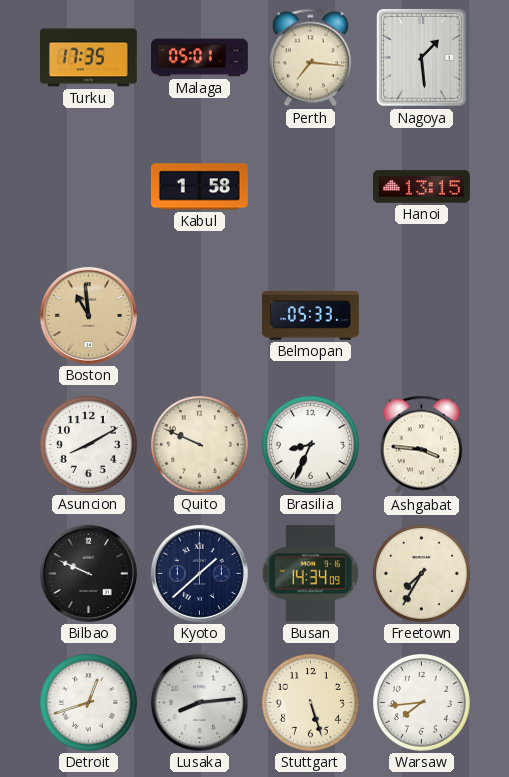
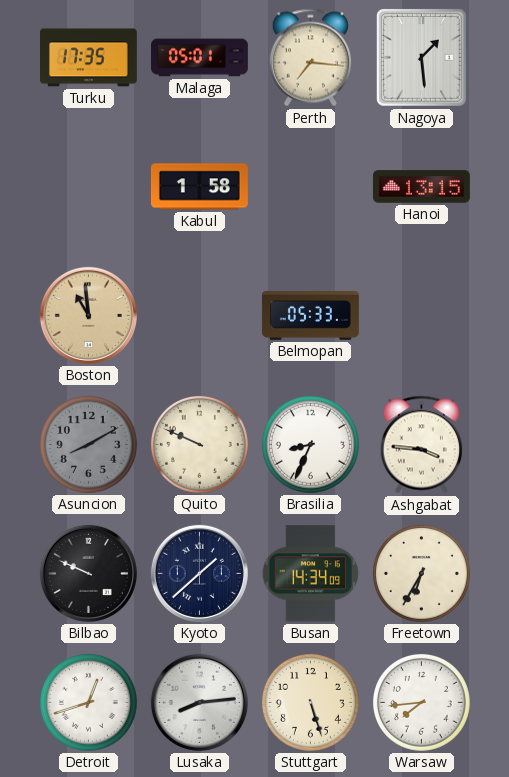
Asuncion dial: white -> grey
Freetown: 7:35 -> 6:35
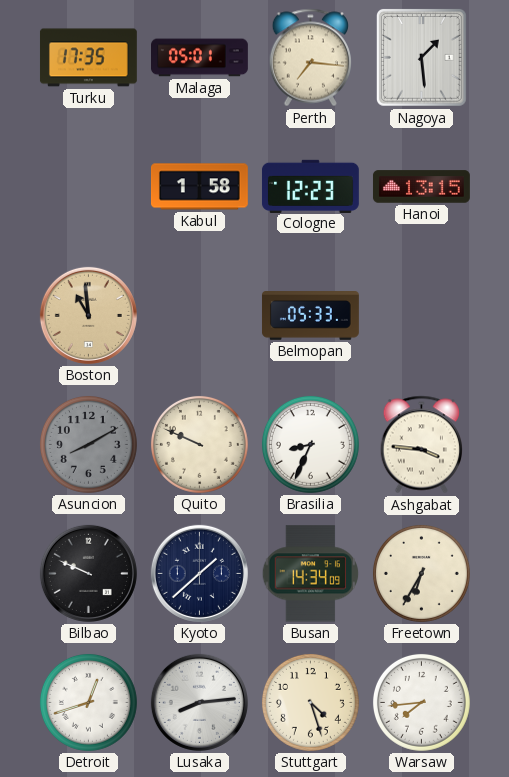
Cologne: none -> 12:23
Stuttgart: 5:27 -> 4:27
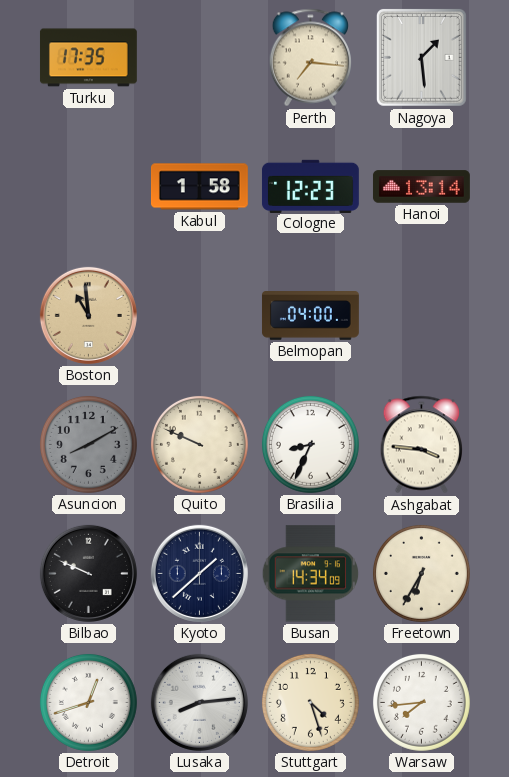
Malaga: 05:01 -> none
Hanoi: 13:15 -> 13:14
Belmopan: 05:33 -> 04:00
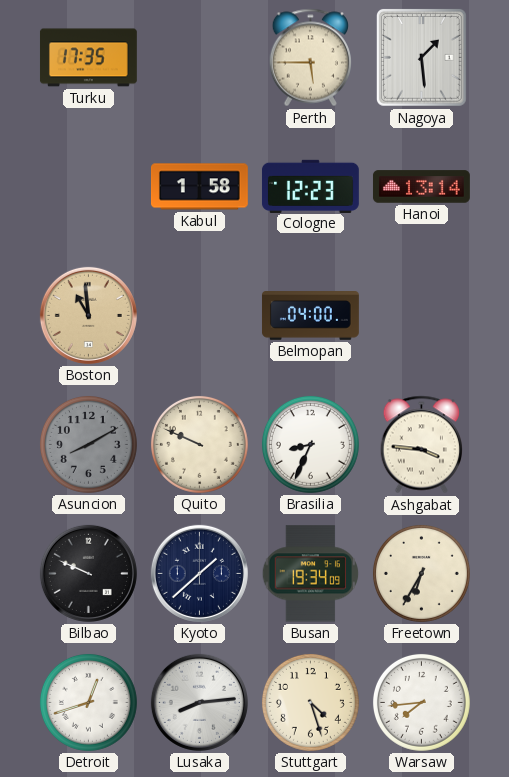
Perth: 7:16 -> 5:45
Busan: 14:34 -> 19:34
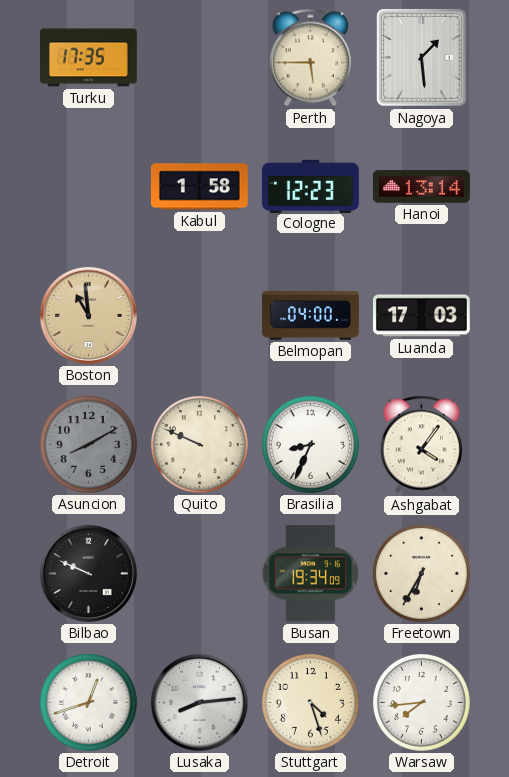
Luanda: none -> 17:03
Ashgabat: 3:46 -> 4:06
Kyoto: 1:38 -> none
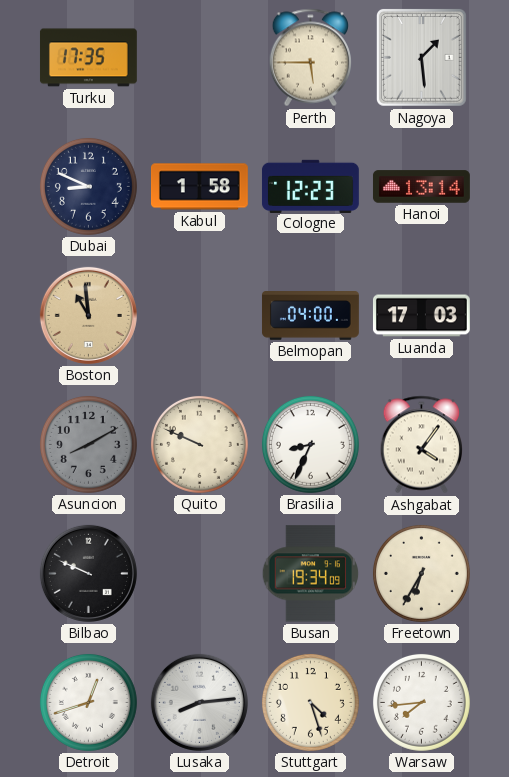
Dubai: none -> 8:49
